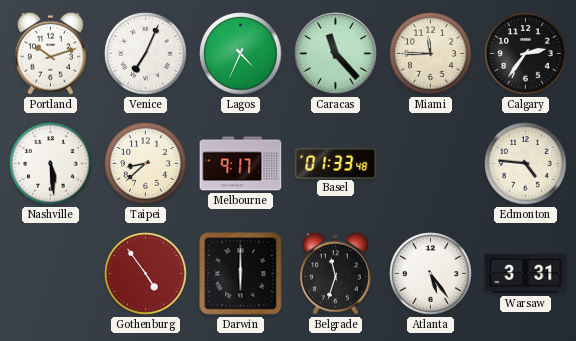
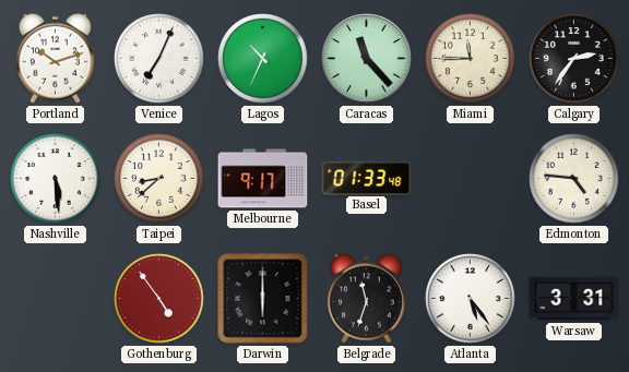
Lagos: 4:34 -> 10:34
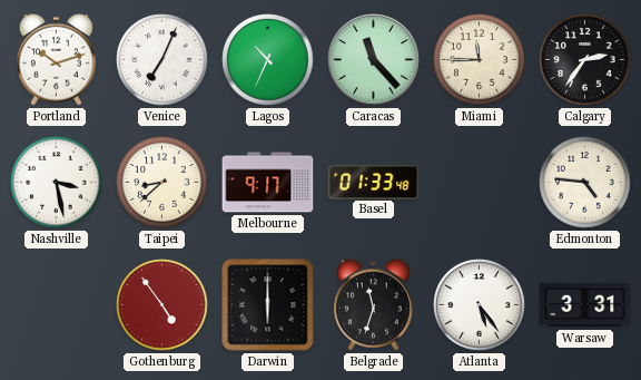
Nashville: 5:29 -> 3:28
